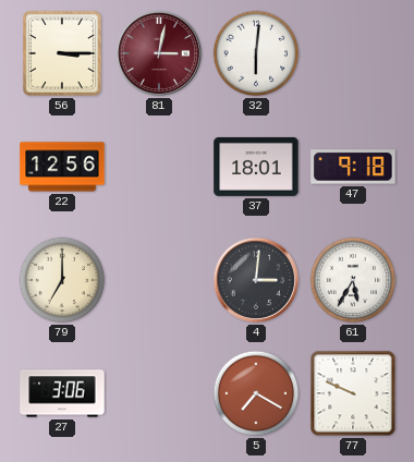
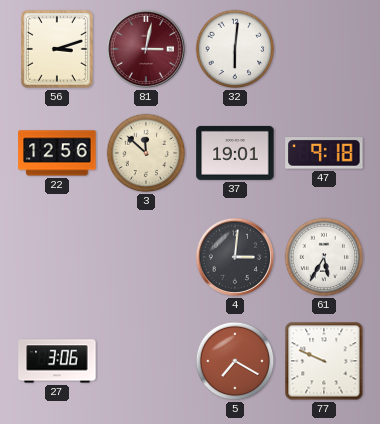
56: 3:15 -> 3:12
3: none -> 11:52
37: 18:01 -> 19:01
79: 7:00 -> none
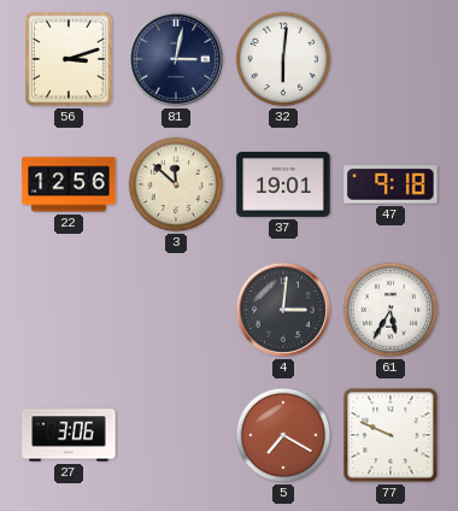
81 dial: burgundy -> navy
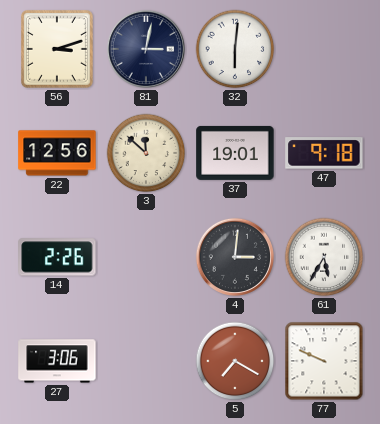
14: none -> 2:26
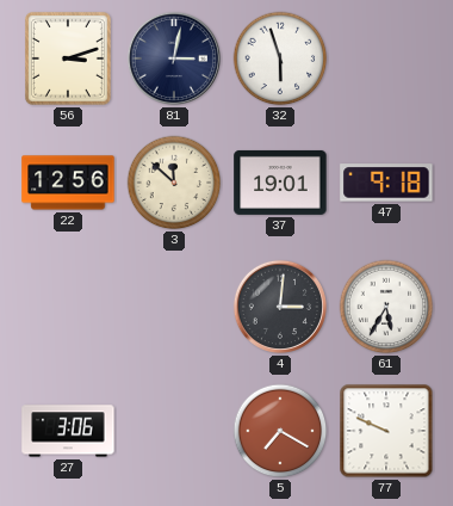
32: 6:01 -> 5:57
14: 2:26 -> none
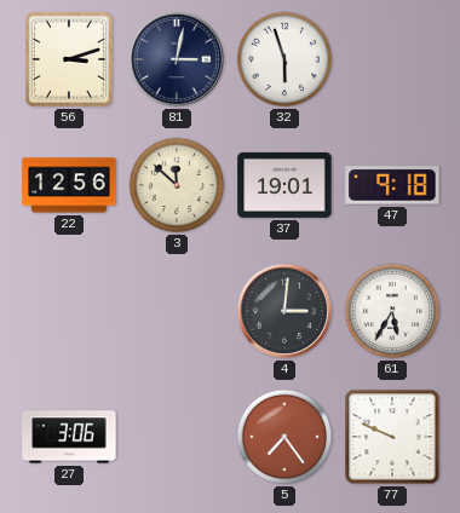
5: 7:20 -> 7:24
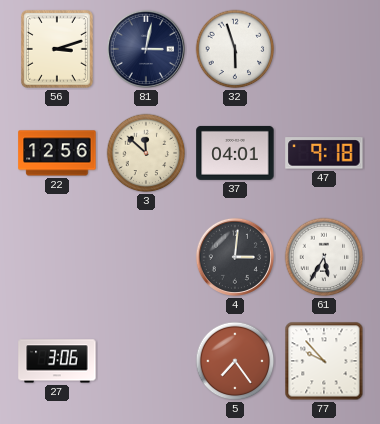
37: 19:01 -> 04:01
77: 9:49 -> 9:53
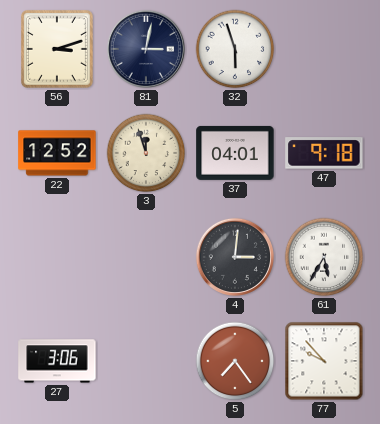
22: 12:56 -> 12:52
3: 11:52 -> 11:57
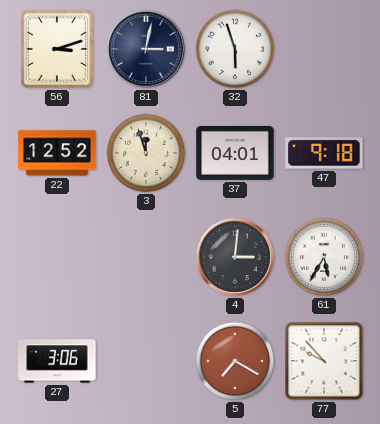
5: 7:24 -> 7:20
